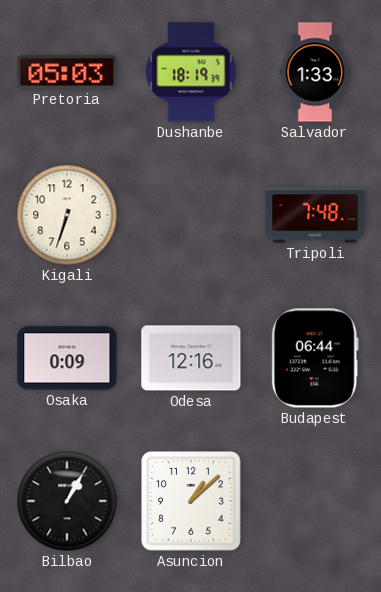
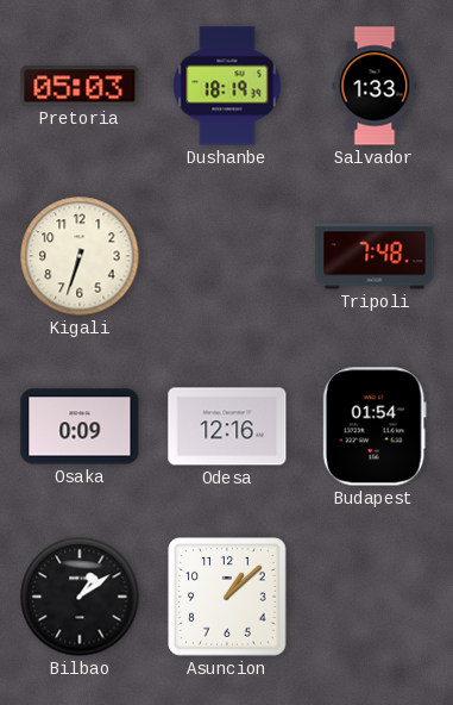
Budapest: 06:44 -> 01:54
Bilbao: 1:05 -> 1:09
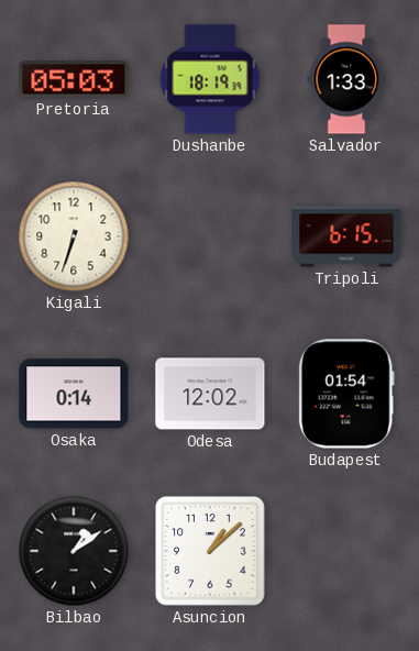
Tripoli: 7:48 -> 6:15
Osaka: 0:09 -> 0:14
Odesa: 12:16 -> 12:02
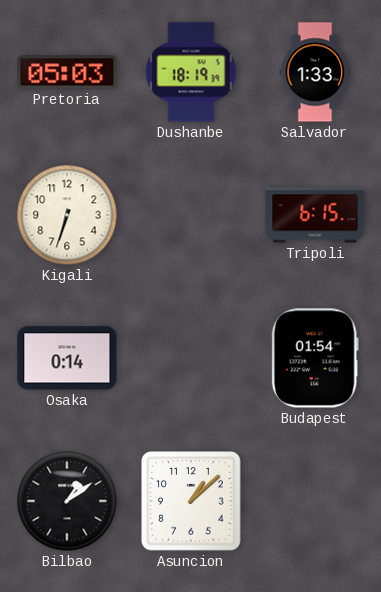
Odesa: 12:02 -> none
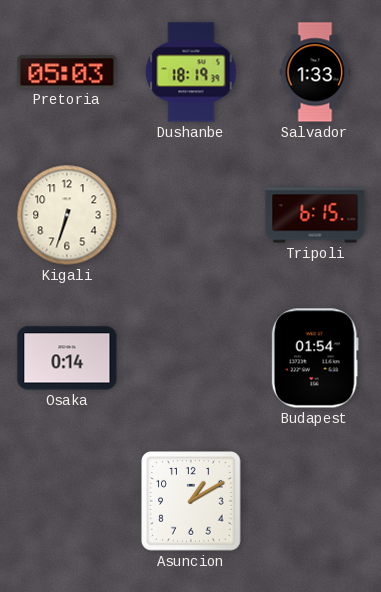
Bilbao: 1:09 -> none
Asuncion: 1:08 -> 1:10
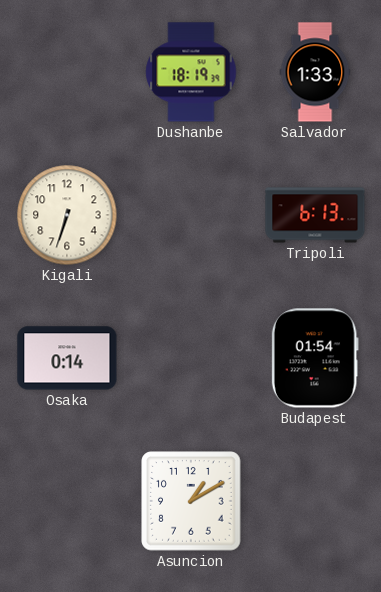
Pretoria: 05:03 -> none
Tripoli: 6:15 -> 6:13
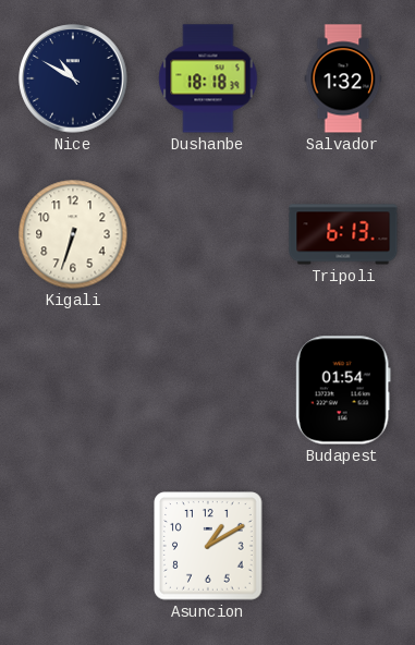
Nice: none -> 10:50
Dushanbe: 18:19 -> 18:18
Salvador: 1:33 -> 1:32
Osaka: 0:14 -> none
